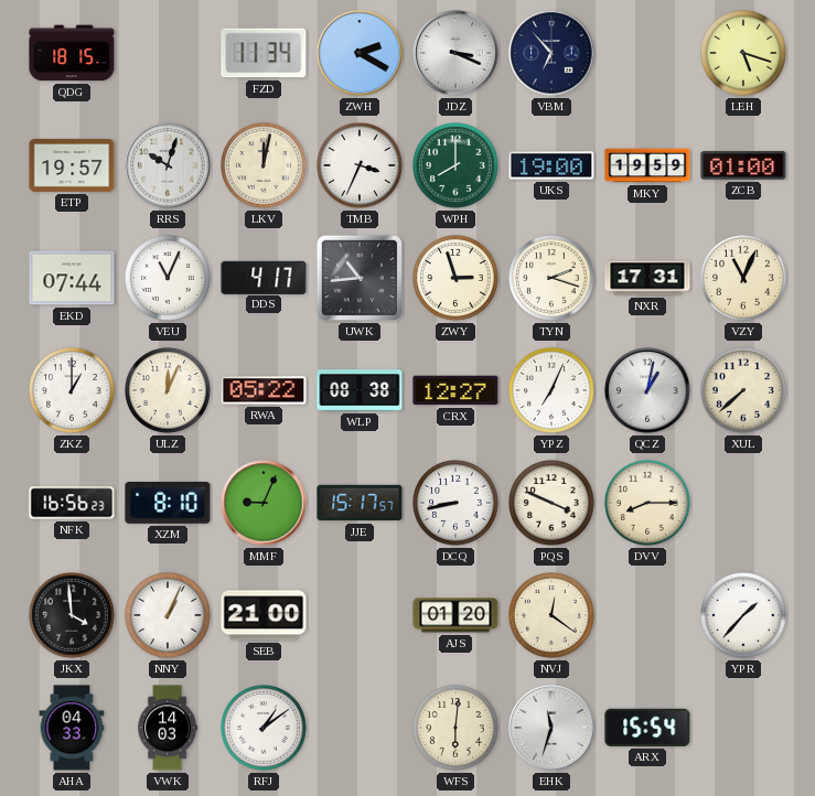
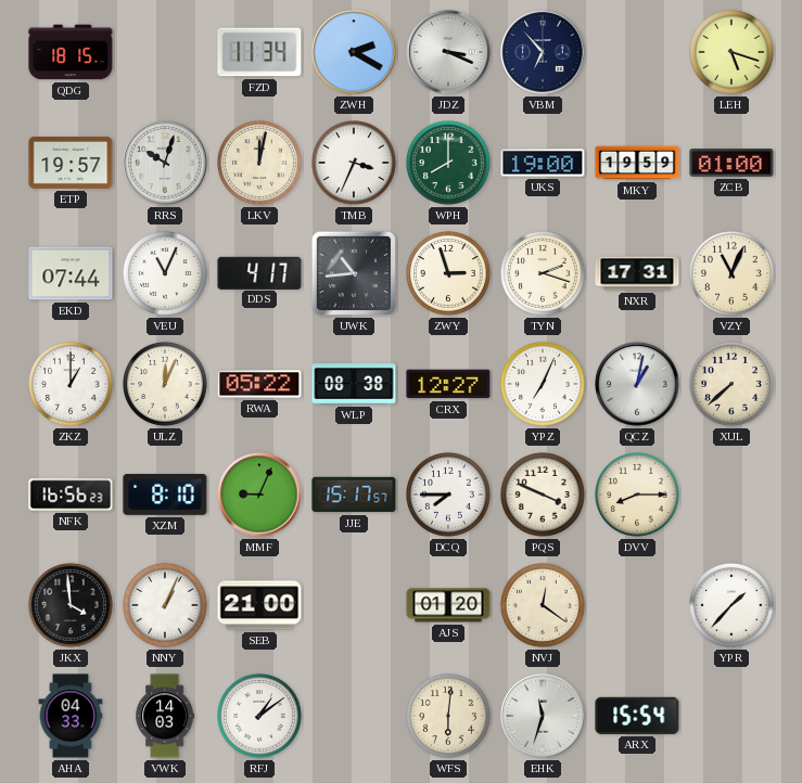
DCQ: 8:43 -> 7:45
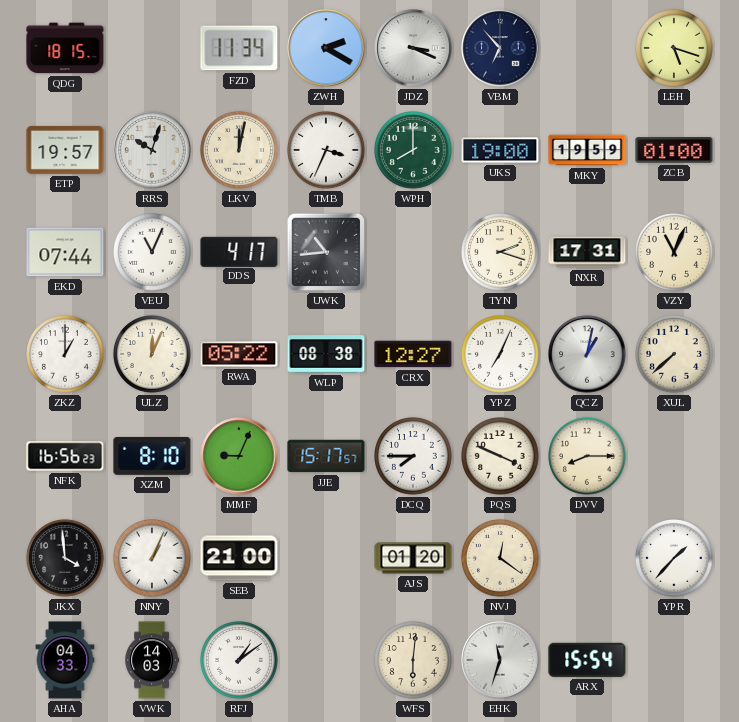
ZWY: 2:57 -> none
